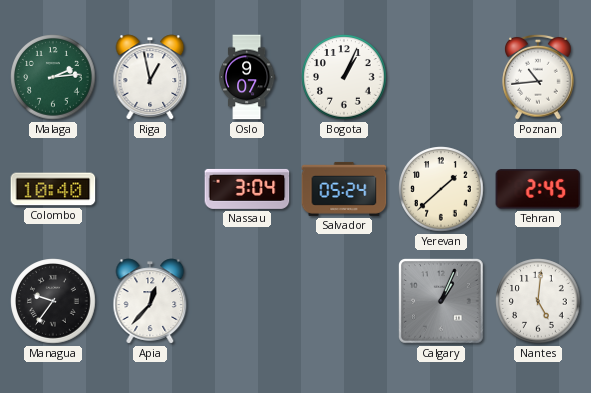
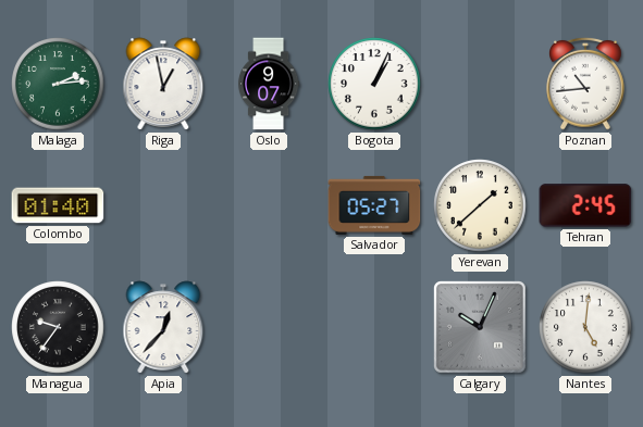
Colombo: 10:40 -> 01:40
Nassau: 3:04 -> none
Salvador: 05:24 -> 05:27
Calgary: 1:04 -> 10:04
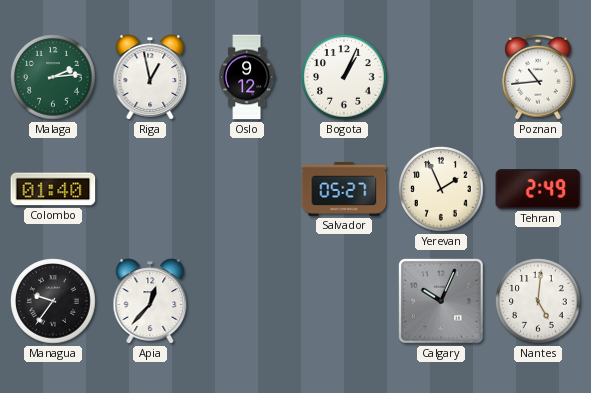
Oslo: 9:07 -> 9:12
Yerevan: 1:38 -> 1:56
Tehran: 2:45 -> 2:49
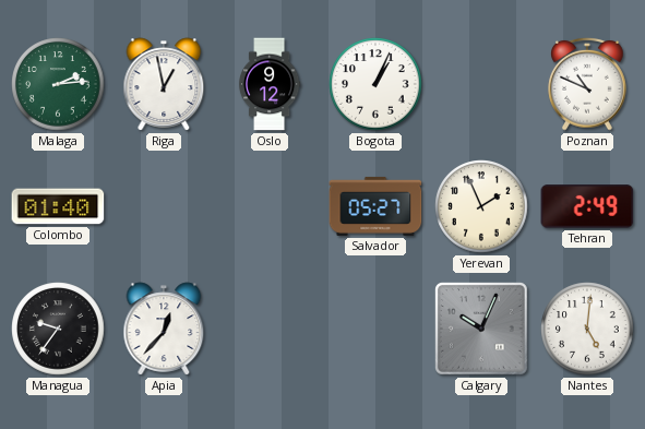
Poznan: 10:44 -> 10:49
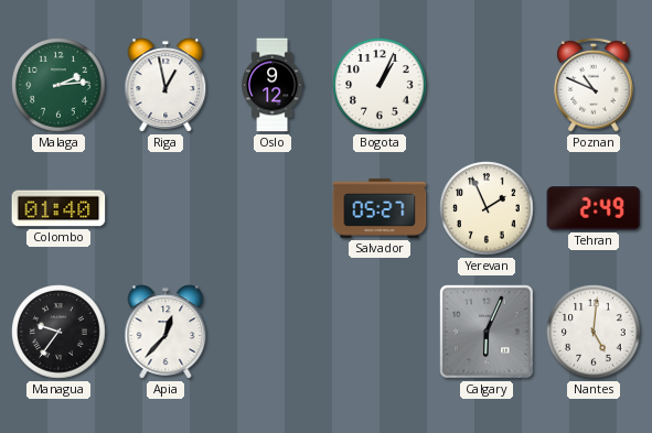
Calgary: 10:04 -> 6:04
